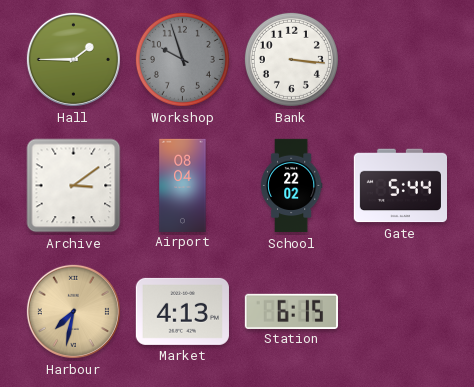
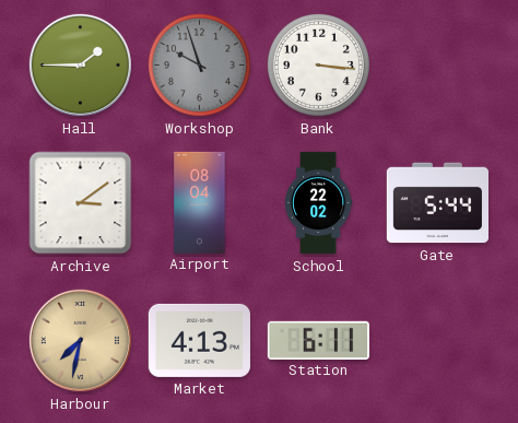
Station: 6:15 -> 6:11
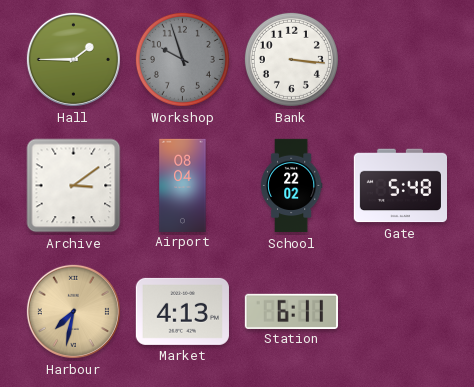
Gate: 5:44 -> 5:48
